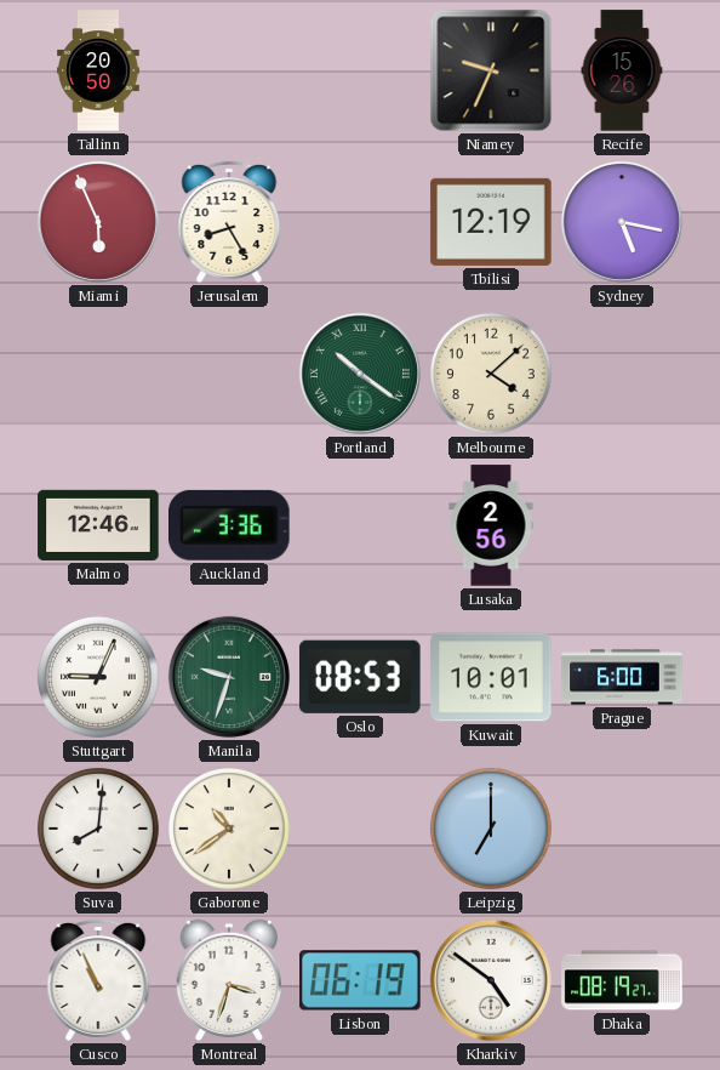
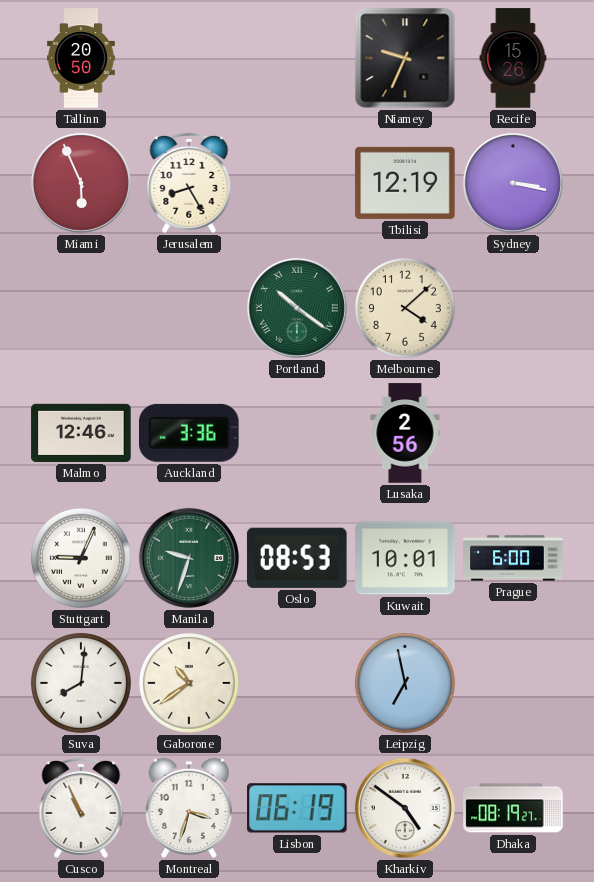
Sydney: 5:17 -> 3:17
Leipzig: 7:00 -> 6:58
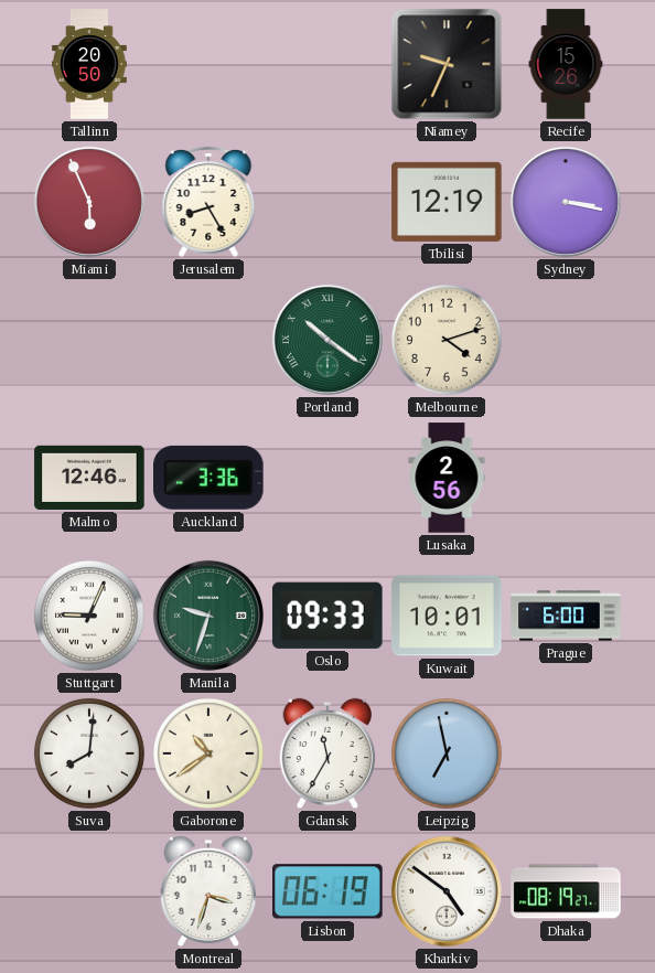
Melbourne: 4:08 -> 4:12
Oslo: 08:53 -> 09:33
Gdansk: none -> 11:35
Cusco: 10:56 -> none
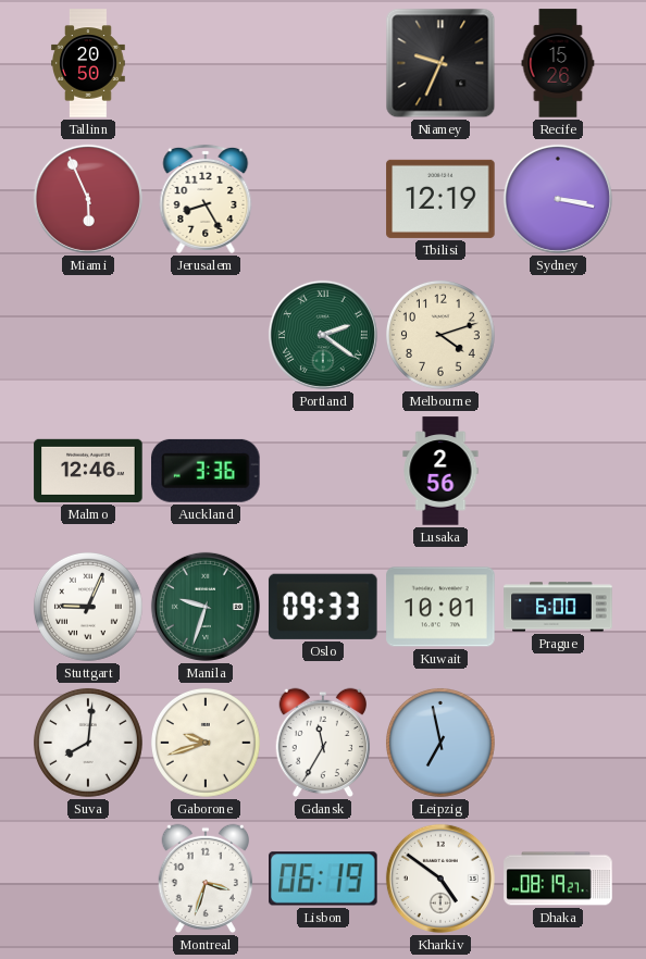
Portland: 10:21 -> 2:21
Gaborone: 10:39 -> 9:42
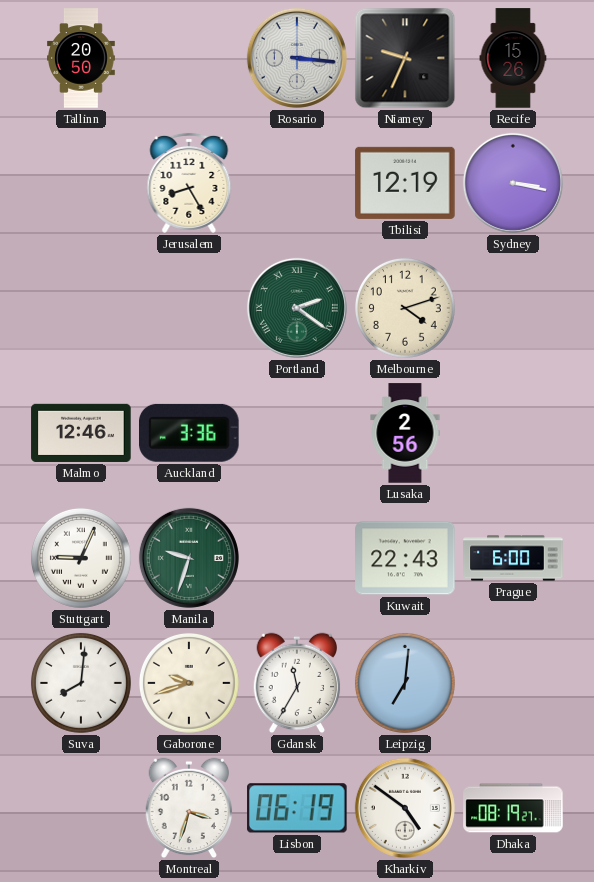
Rosario: none -> 3:16
Miami: 5:56 -> none
Oslo: 09:33 -> none
Kuwait: 10:01 -> 22:43
Leipzig: 6:58 -> 7:01
